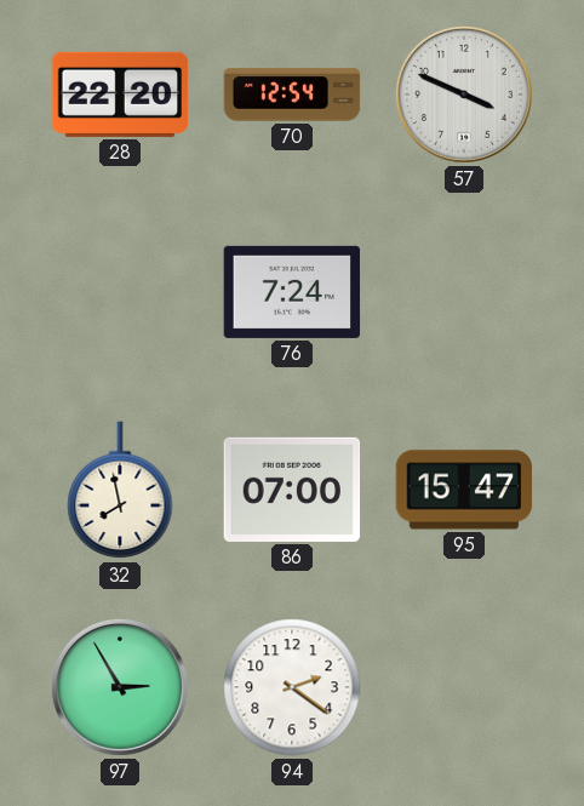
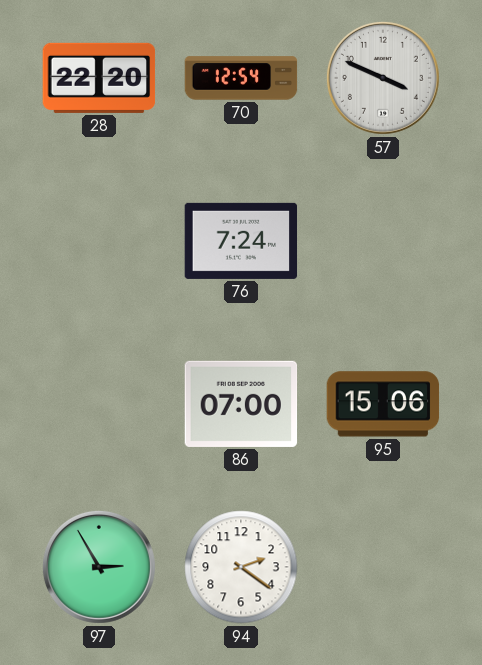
32: 7:58 -> none
95: 15:47 -> 15:06
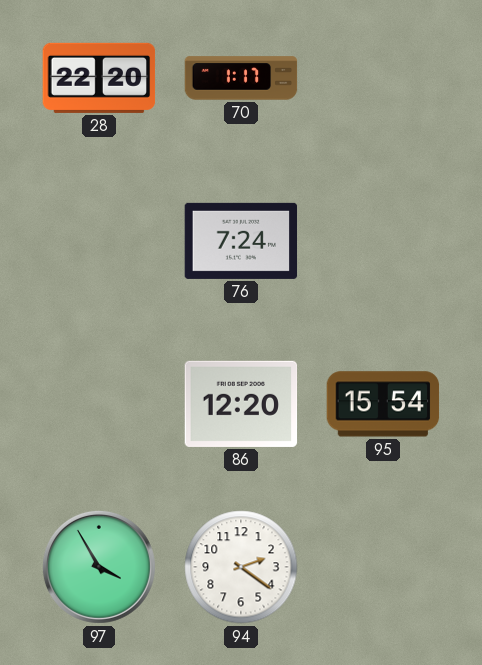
70: 12:54 -> 1:17
57: 3:49 -> none
86: 07:00 -> 12:20
95: 15:06 -> 15:54
97: 2:55 -> 3:55
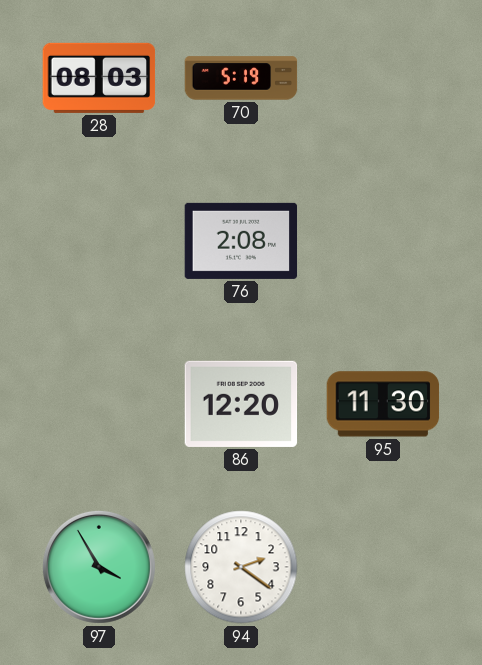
28: 22:20 -> 08:03
70: 1:17 -> 5:19
76: 7:24 -> 2:08
95: 15:54 -> 11:30
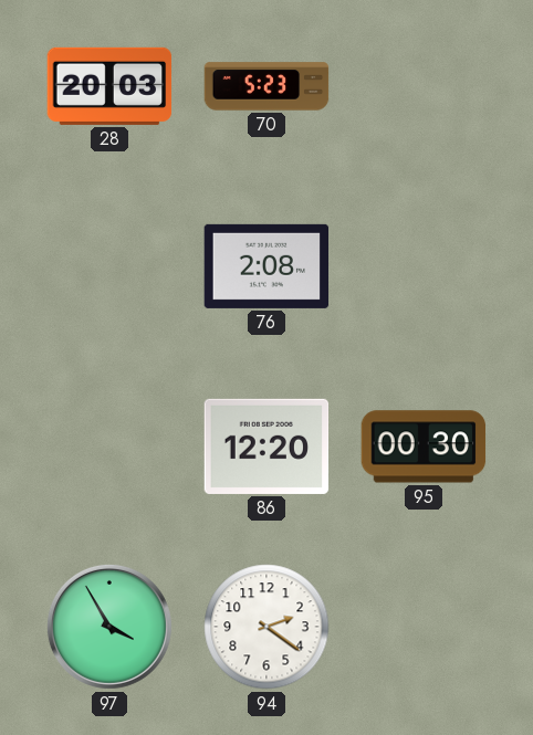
28: 08:03 -> 20:03
70: 5:19 -> 5:23
95: 11:30 -> 00:30
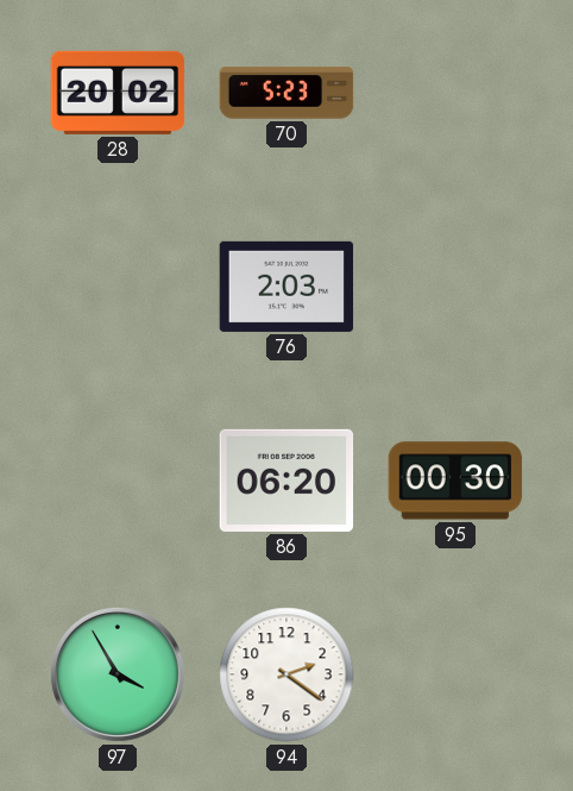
28: 20:03 -> 20:02
76: 2:08 -> 2:03
86: 12:20 -> 06:20
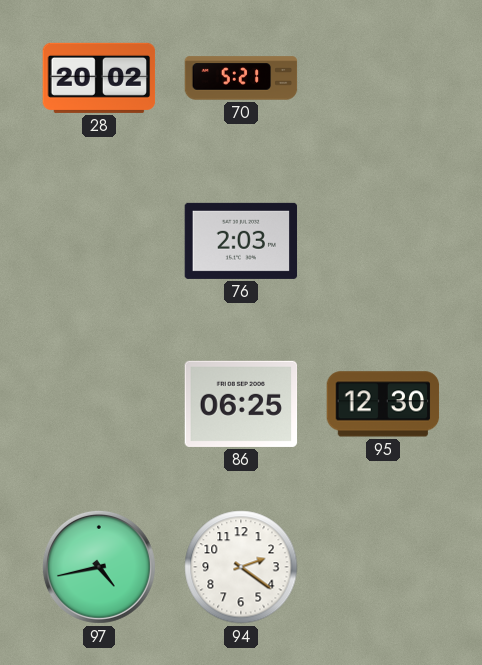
70: 5:23 -> 5:21
86: 06:20 -> 06:25
95: 00:30 -> 12:30
97: 3:55 -> 4:43
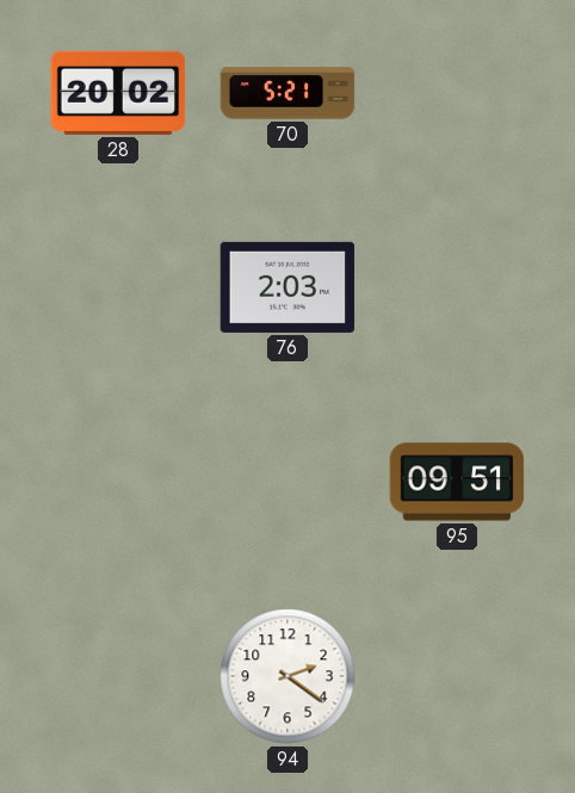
86: 06:25 -> none
95: 12:30 -> 09:51
97: 4:43 -> none
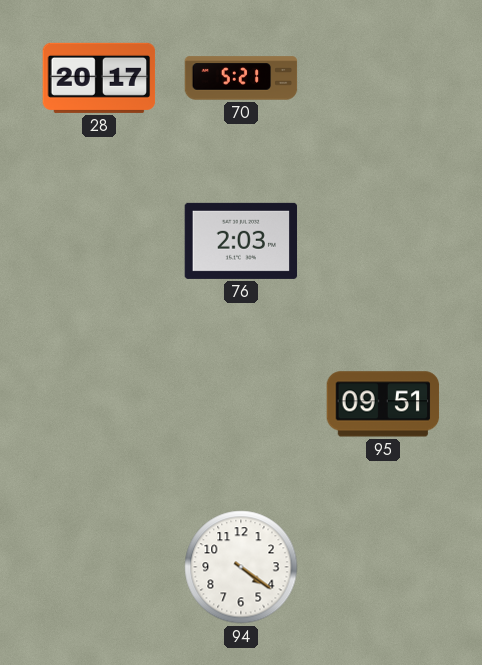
28: 20:02 -> 20:17
94: 2:21 -> 4:21
